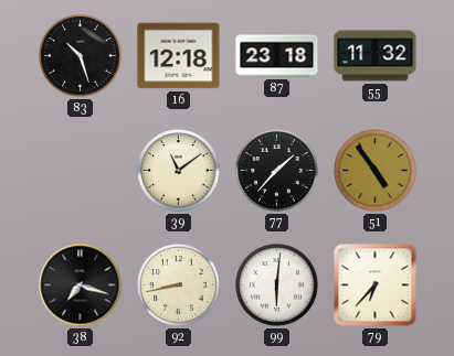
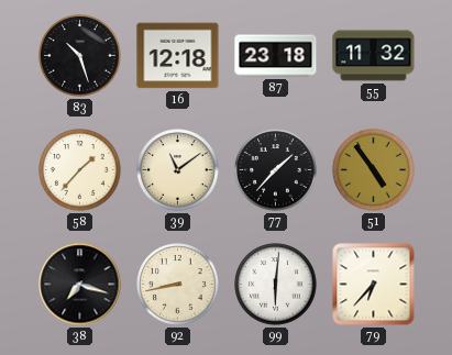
58: none -> 1:37
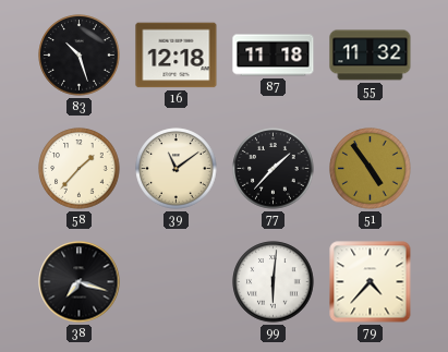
87: 23:18 -> 11:18
92: 8:43 -> none
79: 6:37 -> 4:37
